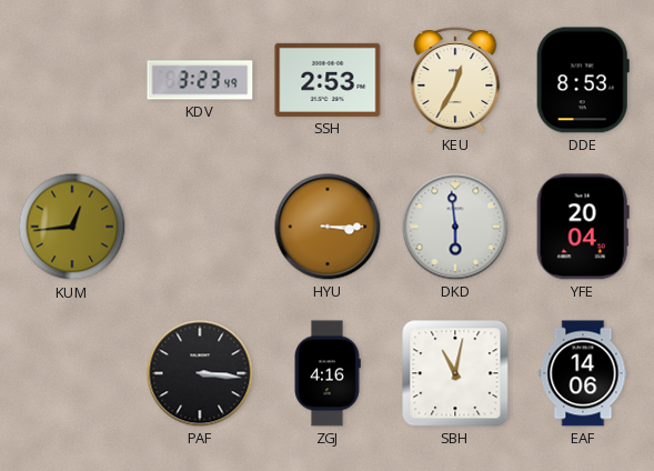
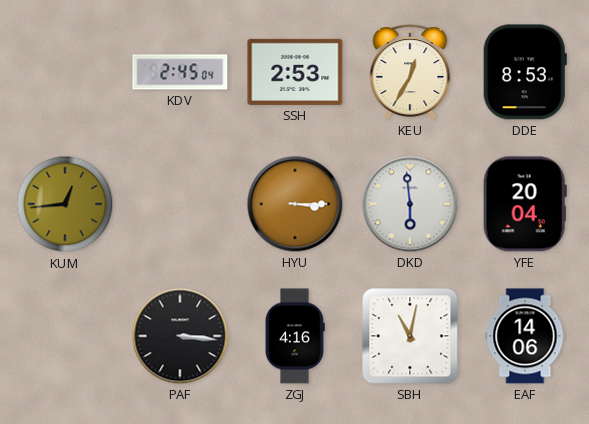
KDV: 3:23 -> 2:45
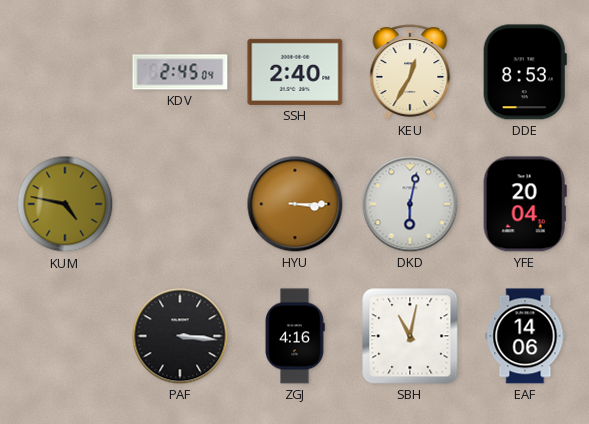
SSH: 2:53 -> 2:40
KUM: 12:44 -> 4:47
DKD: 5:59 -> 6:02
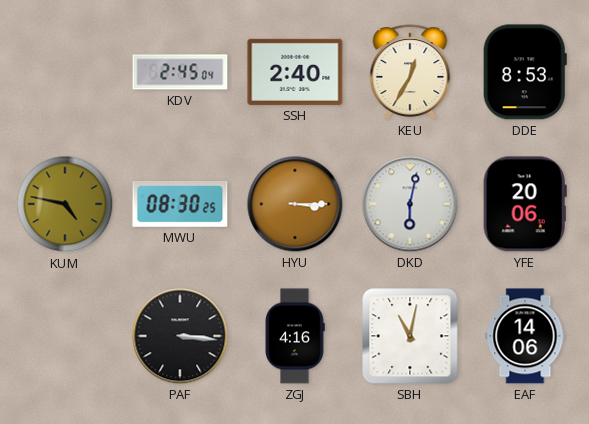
MWU: none -> 08:30
YFE: 20:04 -> 20:06
